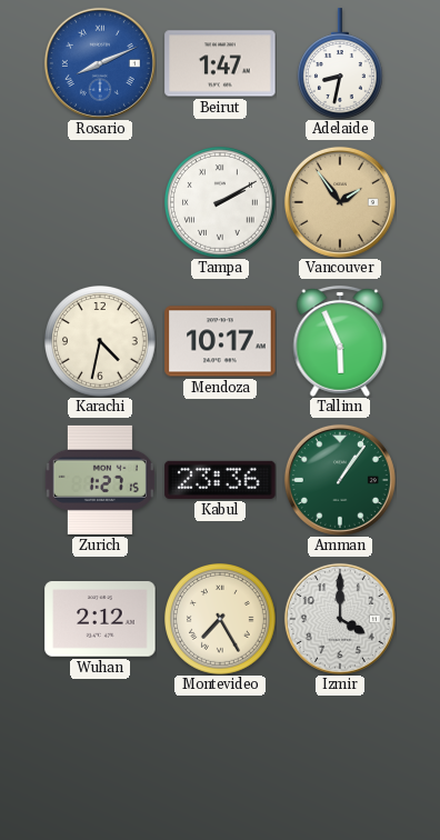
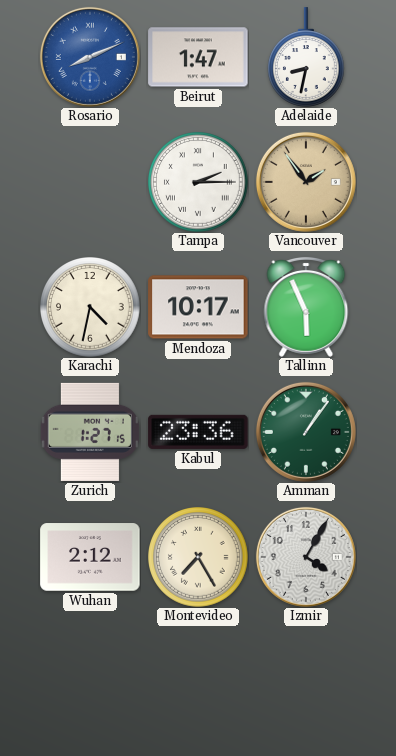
Tampa: 2:10 -> 2:15
Izmir: 4:00 -> 4:05
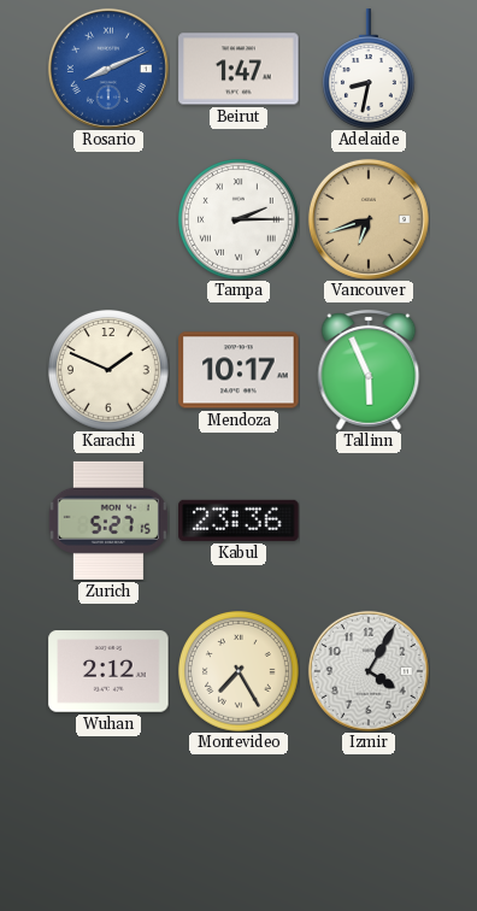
Vancouver: 1:54 -> 6:42
Karachi: 4:32 -> 1:49
Zurich: 1:27 -> 5:27
Amman: 1:06 -> none
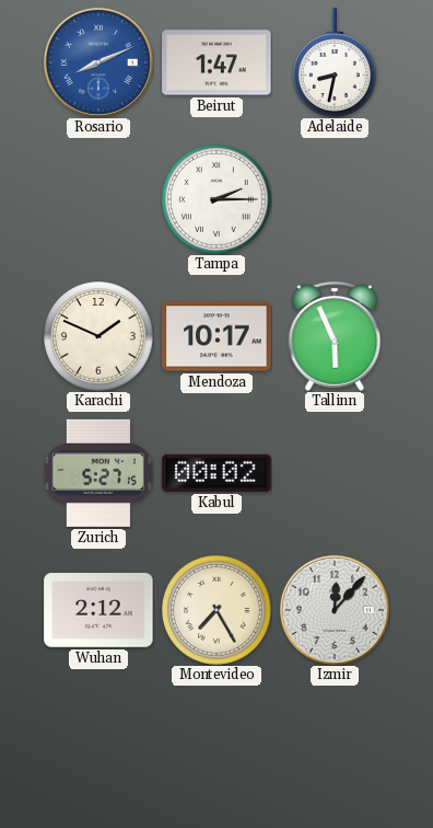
Vancouver: 6:42 -> none
Kabul: 23:36 -> 00:02
Izmir: 4:05 -> 12:07
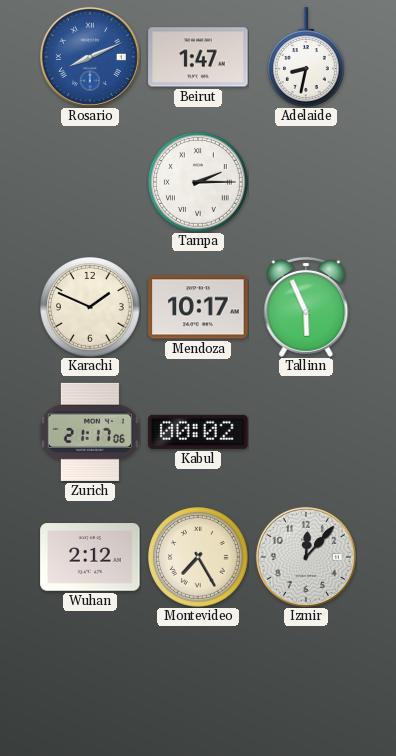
Zurich: 5:27 -> 21:17
